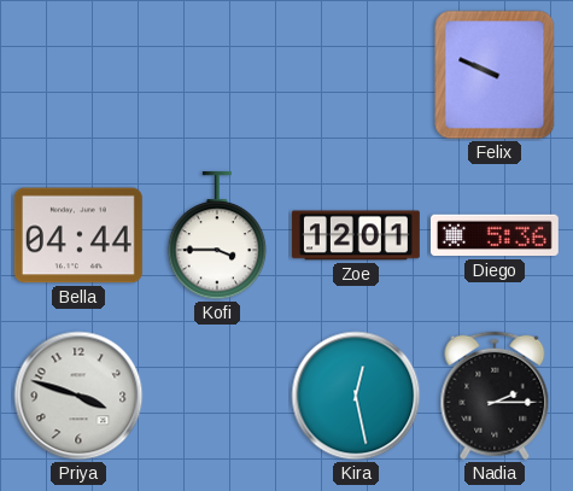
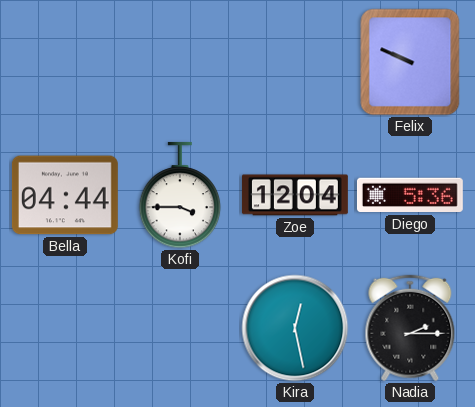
Zoe: 12:01 -> 12:04
Priya: 3:48 -> none
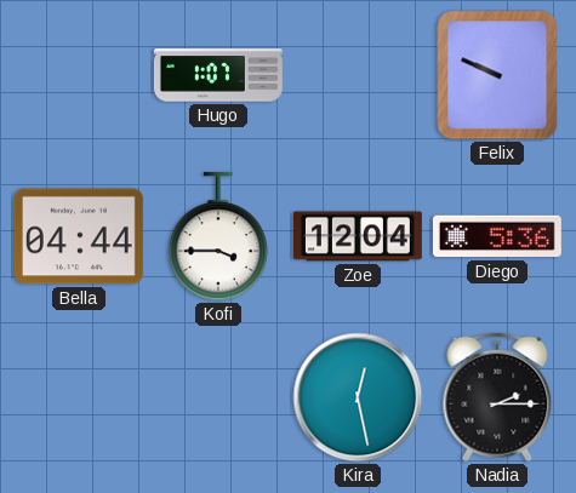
Hugo: none -> 1:07
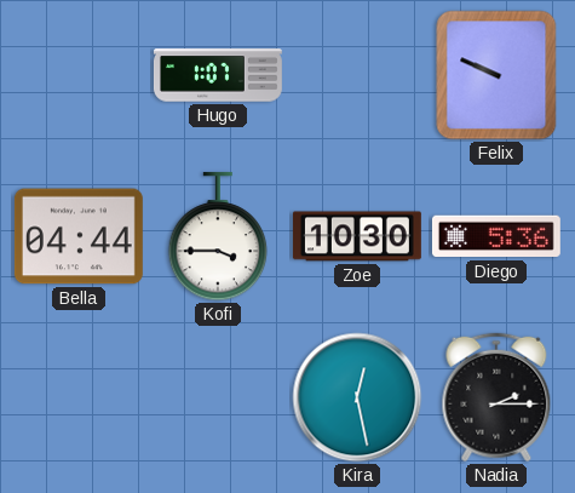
Zoe: 12:04 -> 10:30
